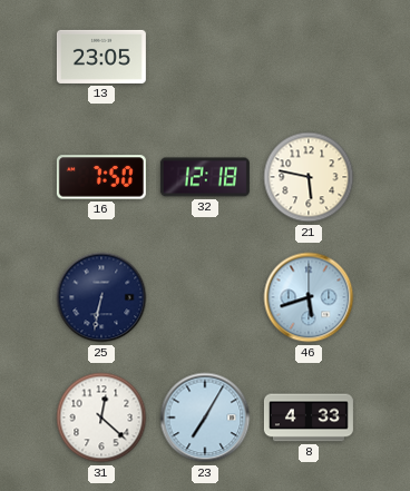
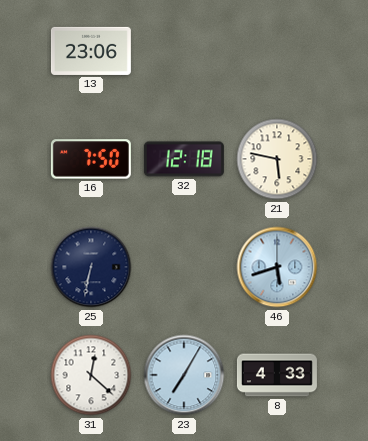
13: 23:05 -> 23:06
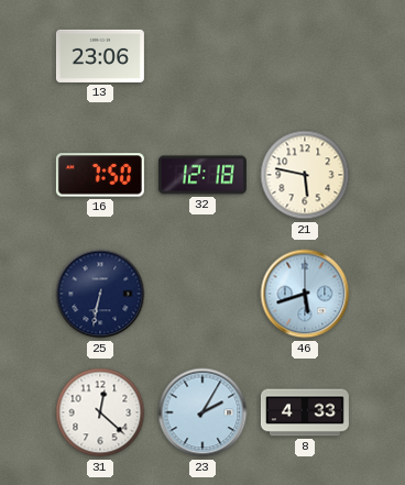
23: 7:05 -> 2:05
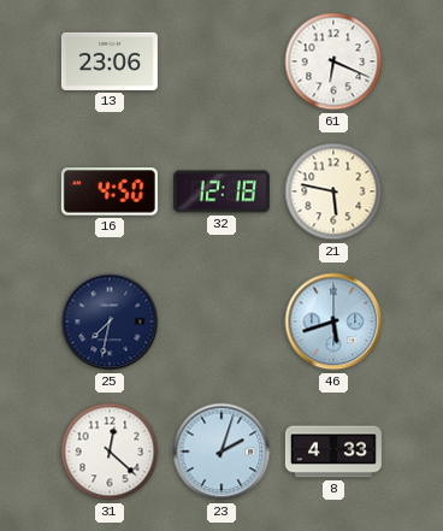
61: none -> 6:19
16: 7:50 -> 4:50
25: 6:32 -> 7:32
23: 2:05 -> 2:03
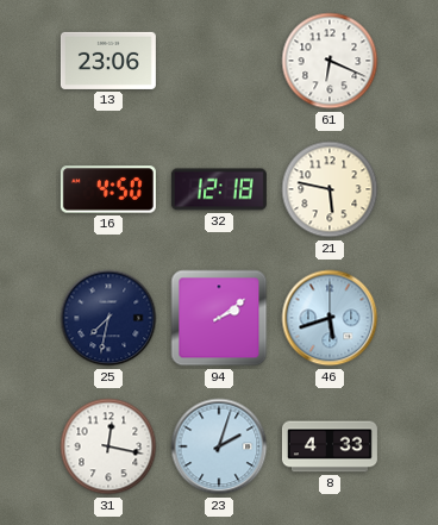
94: none -> 2:09
31: 12:22 -> 12:17
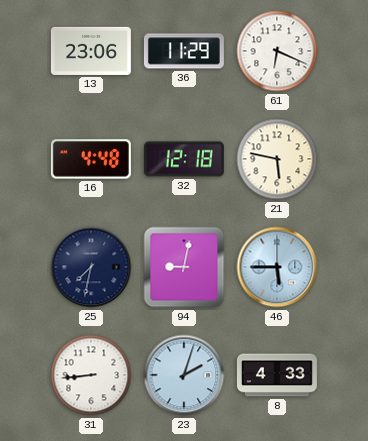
36: none -> 11:29
16: 4:50 -> 4:48
94: 2:09 -> 9:02
46: 5:42 -> 5:45
31: 12:17 -> 8:44
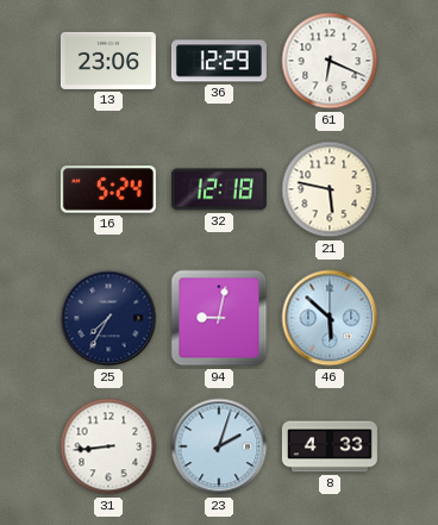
36: 11:29 -> 12:29
16: 4:48 -> 5:24
25: 7:32 -> 7:35
46: 5:45 -> 5:52
